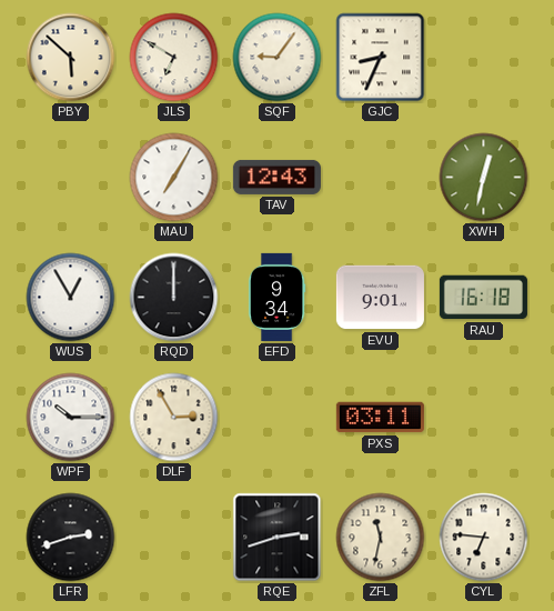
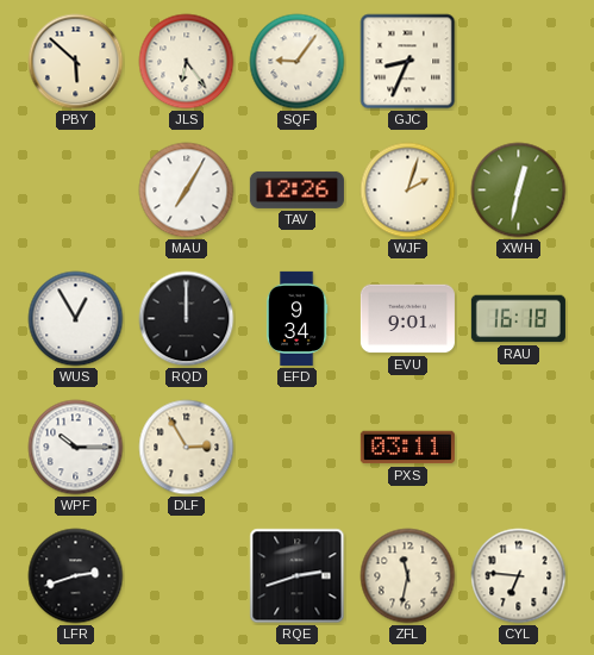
JLS: 6:50 -> 6:24
TAV: 12:43 -> 12:26
WJF: none -> 2:03
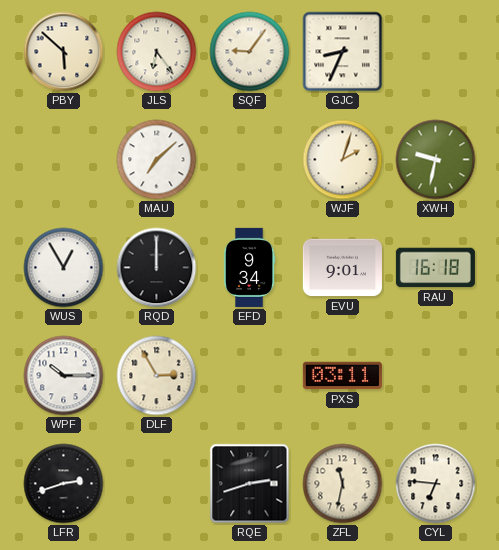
MAU: 7:05 -> 7:08
TAV: 12:26 -> none
XWH: 12:32 -> 9:32
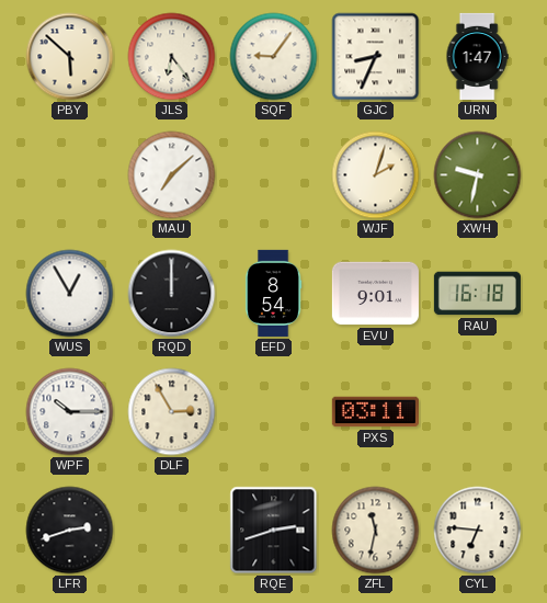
URN: none -> 1:47
EFD: 9:34 -> 8:54
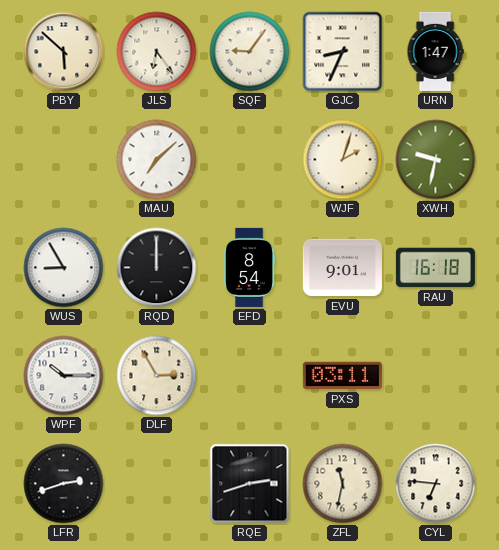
WUS: 12:55 -> 8:55
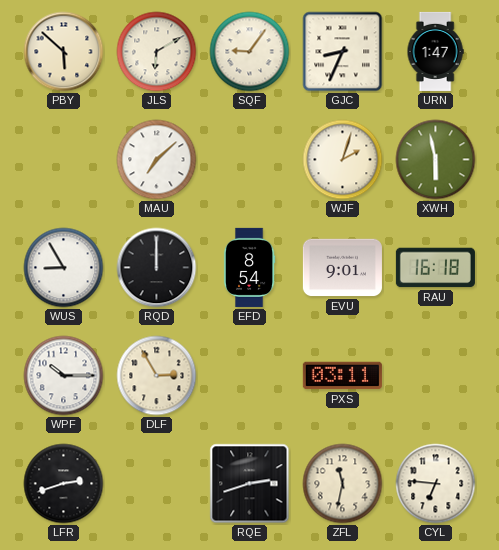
JLS: 6:24 -> 6:10
XWH: 9:32 -> 5:58
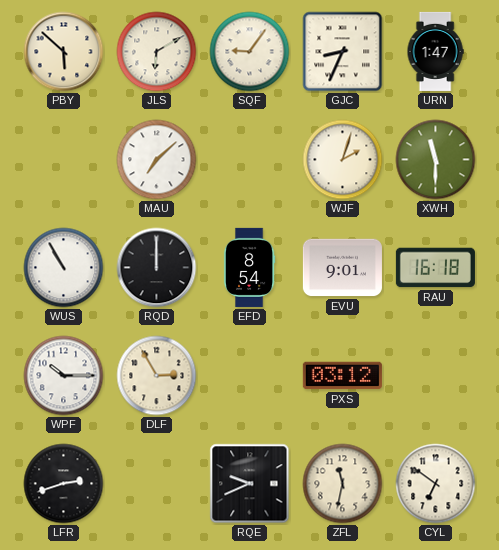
XWH: 5:58 -> 11:30
WUS: 8:55 -> 10:55
PXS: 03:11 -> 03:12
RQE: 2:42 -> 9:41
CYL: 6:46 -> 6:51
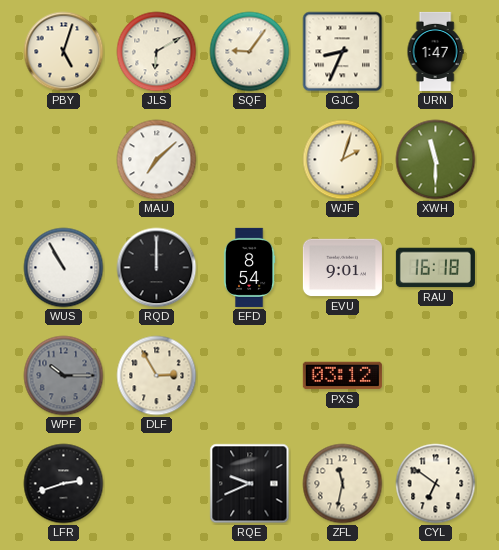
PBY: 5:52 -> 5:03
WPF dial: white -> grey
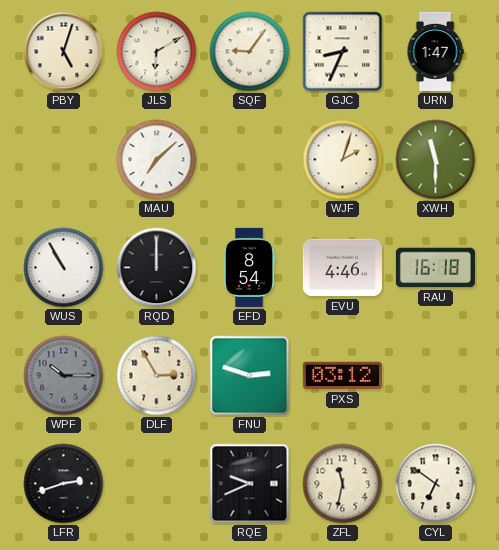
EVU: 9:01 -> 4:46
FNU: none -> 2:48
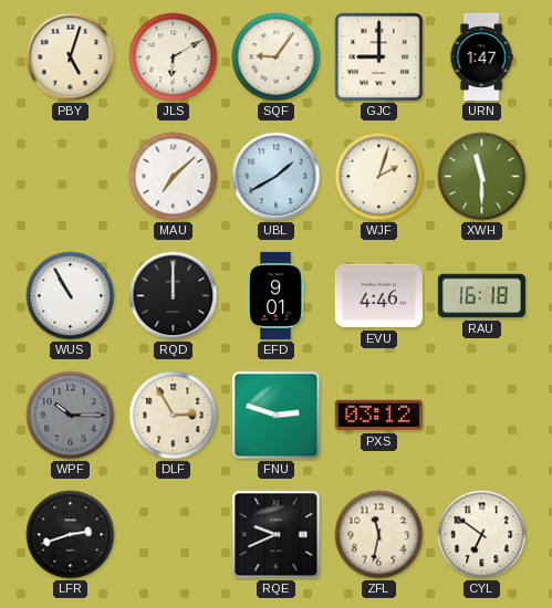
GJC: 8:34 -> 9:00
UBL: none -> 1:40
EFD: 8:54 -> 9:01
